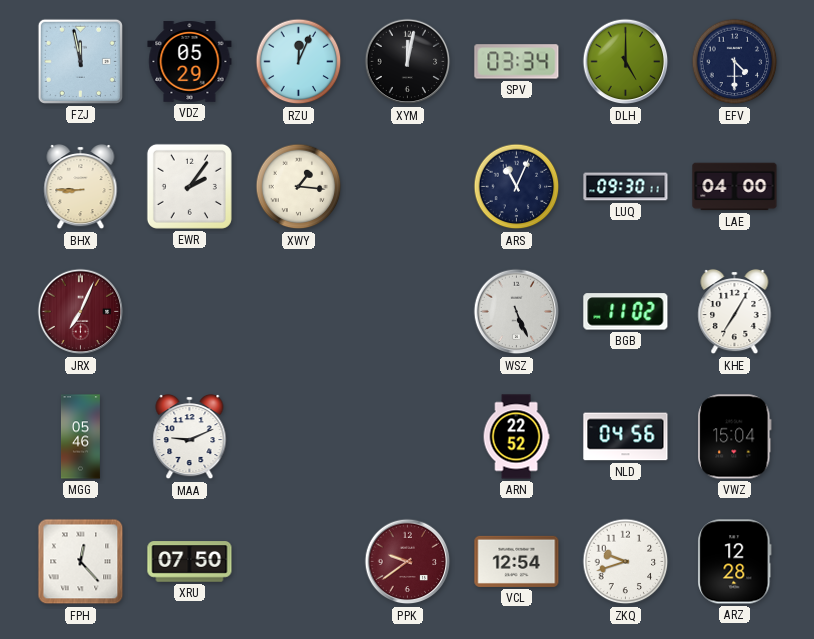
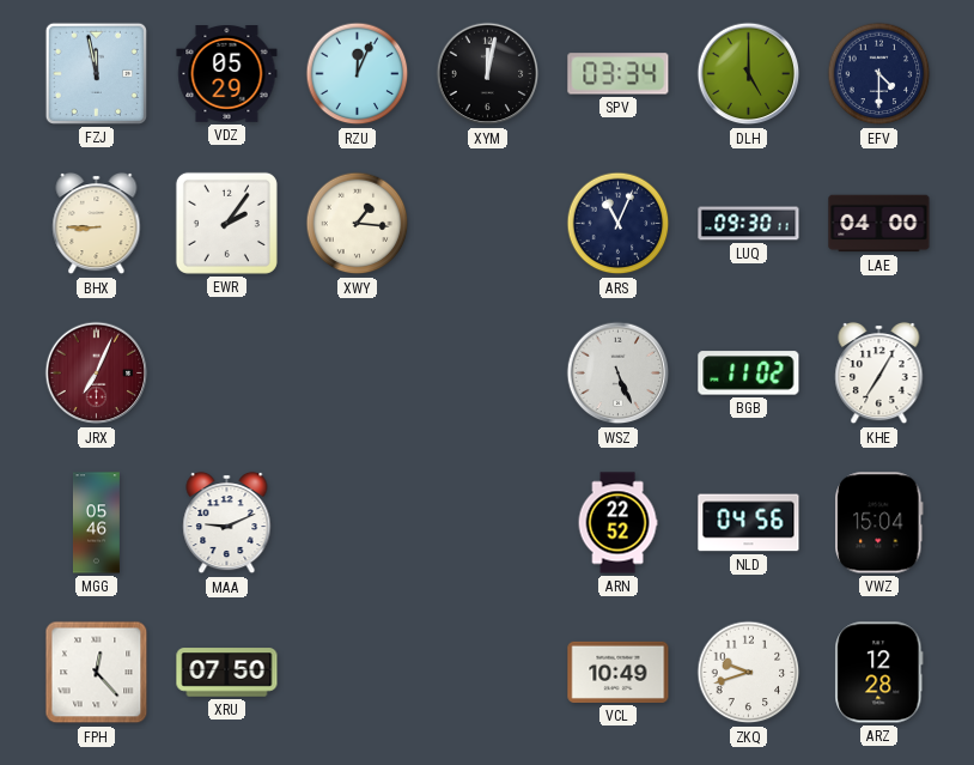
PPK: 9:39 -> none
VCL: 12:54 -> 10:49
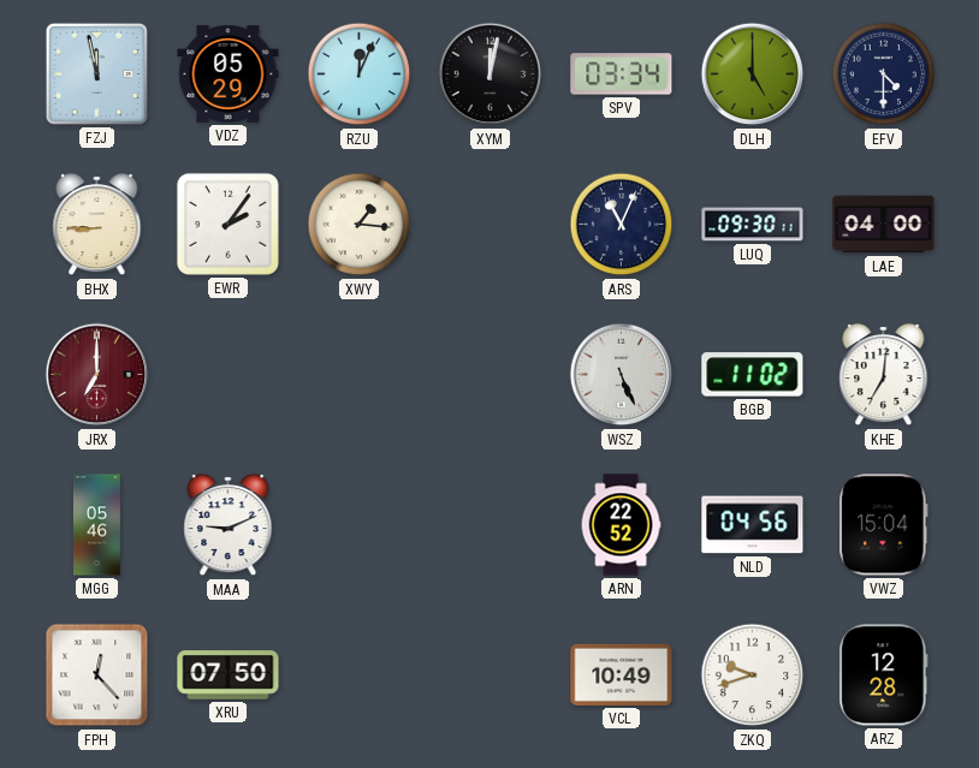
JRX: 7:04 -> 7:00
KHE: 7:05 -> 7:01
